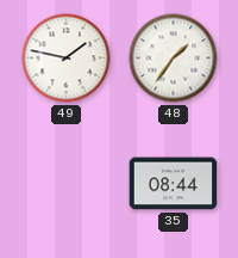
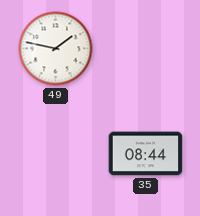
48: 1:36 -> none
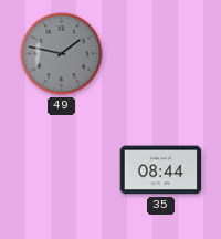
49 dial: white -> grey
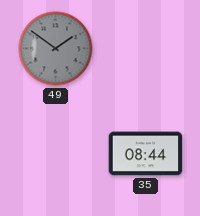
49: 1:47 -> 1:51
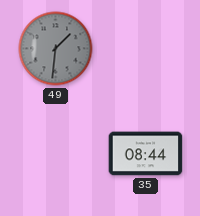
49: 1:51 -> 1:31
